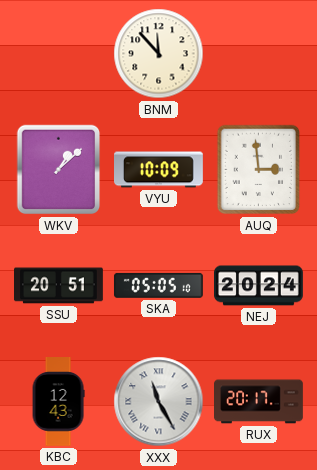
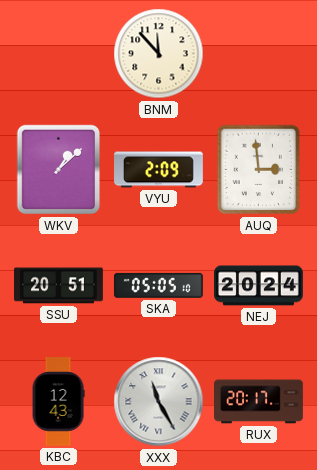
VYU: 10:09 -> 2:09
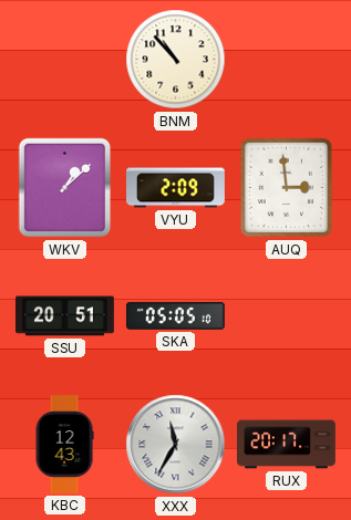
BNM: 11:53 -> 10:53
NEJ: 20:24 -> none
XXX: 11:25 -> 11:35
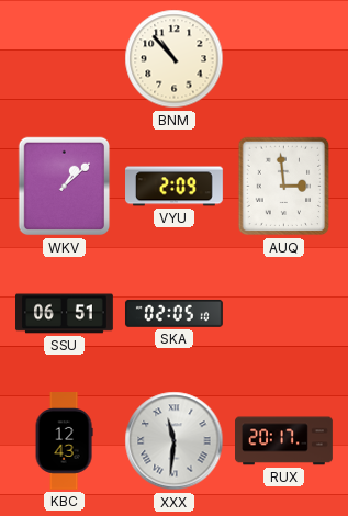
SSU: 20:51 -> 06:51
SKA: 05:05 -> 02:05
XXX: 11:35 -> 11:31
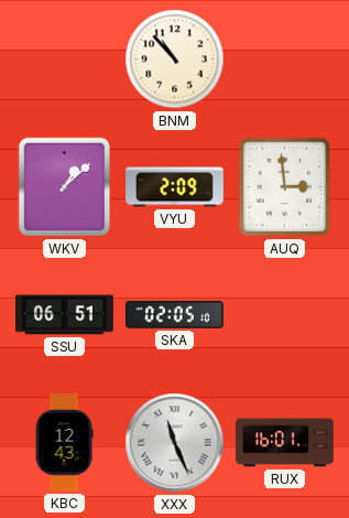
XXX: 11:31 -> 11:26
RUX: 20:17 -> 16:01
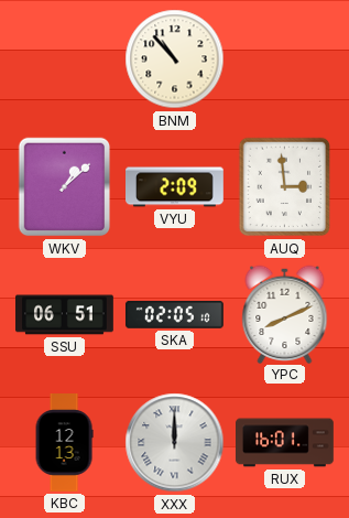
YPC: none -> 8:11
KBC: 12:43 -> 12:13
XXX: 11:26 -> 12:00
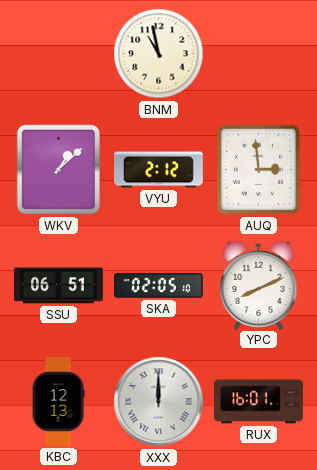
BNM: 10:53 -> 10:58
VYU: 2:09 -> 2:12
